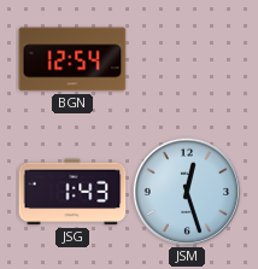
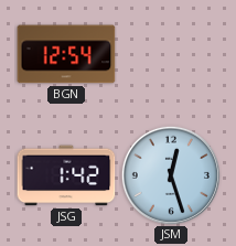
JSG: 1:43 -> 1:42
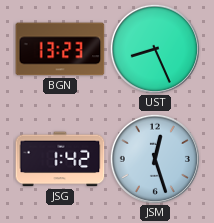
BGN: 12:54 -> 13:23
UST: none -> 8:26
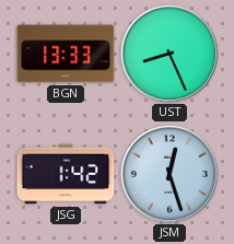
BGN: 13:23 -> 13:33
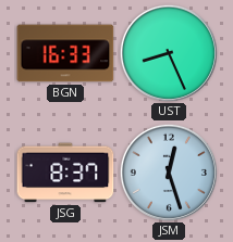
BGN: 13:33 -> 16:33
JSG: 1:42 -> 8:37
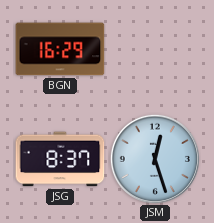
BGN: 16:33 -> 16:29
UST: 8:26 -> none
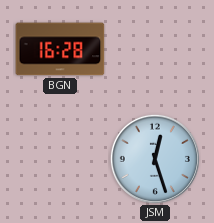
BGN: 16:29 -> 16:28
JSG: 8:37 -> none
